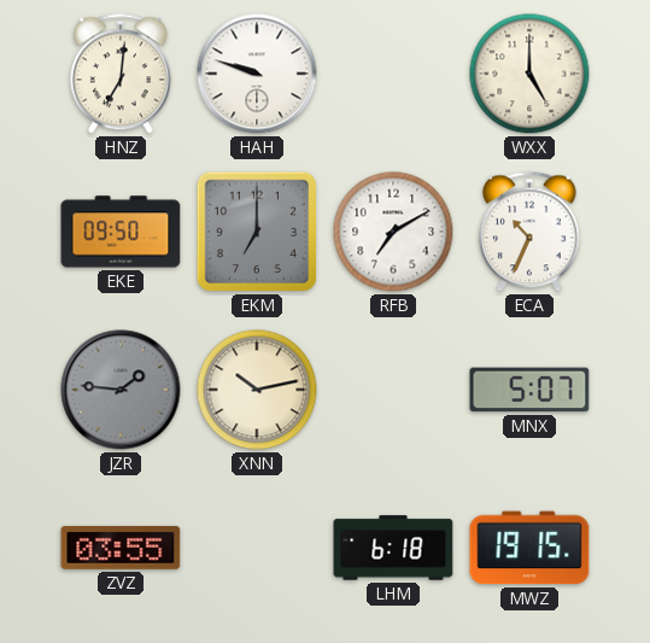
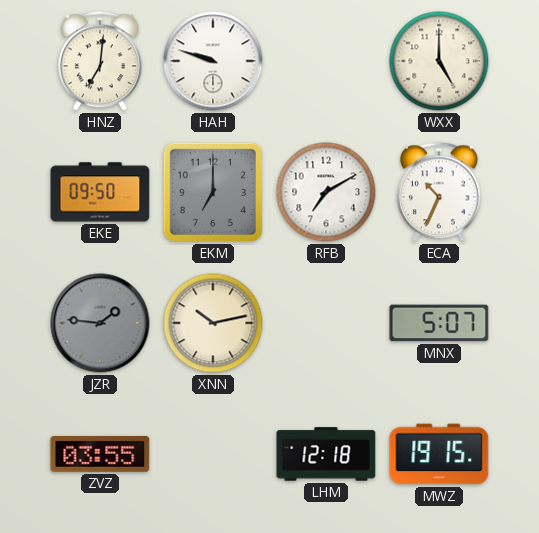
LHM: 6:18 -> 12:18
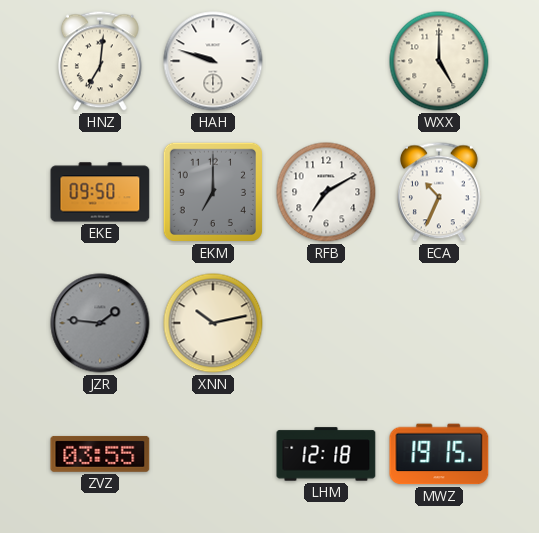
MNX: 5:07 -> none
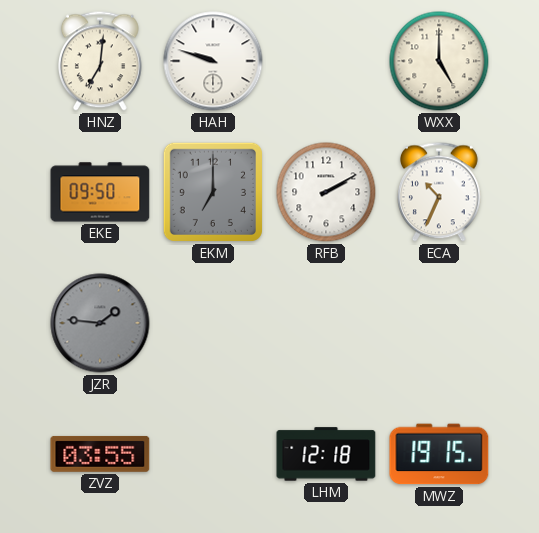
RFB: 7:10 -> 2:10
XNN: 10:13 -> none
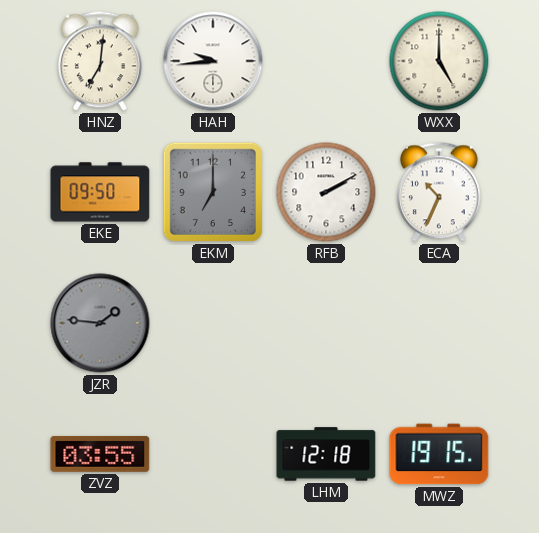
HAH: 9:48 -> 9:44
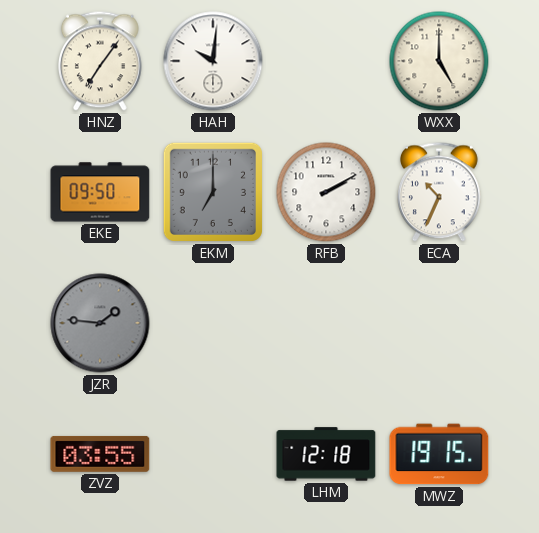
HNZ: 7:01 -> 7:06
HAH: 9:44 -> 10:01
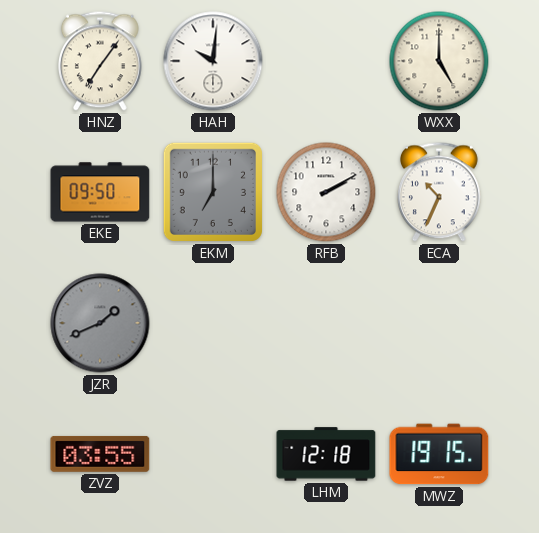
JZR: 1:46 -> 1:41
